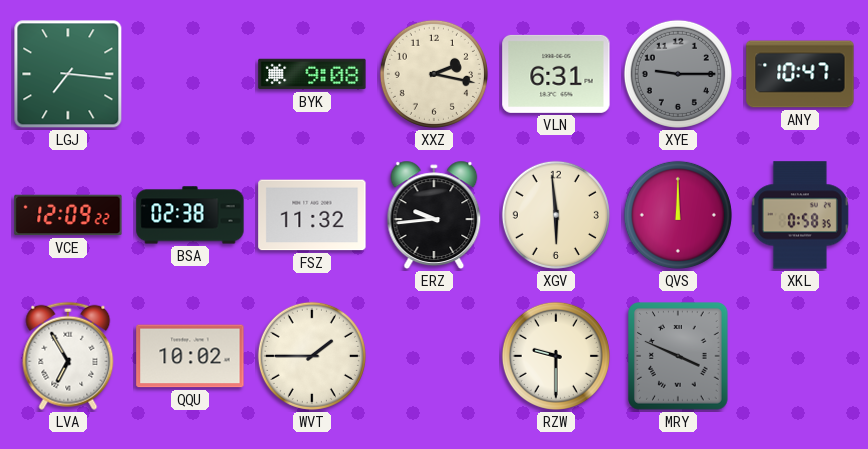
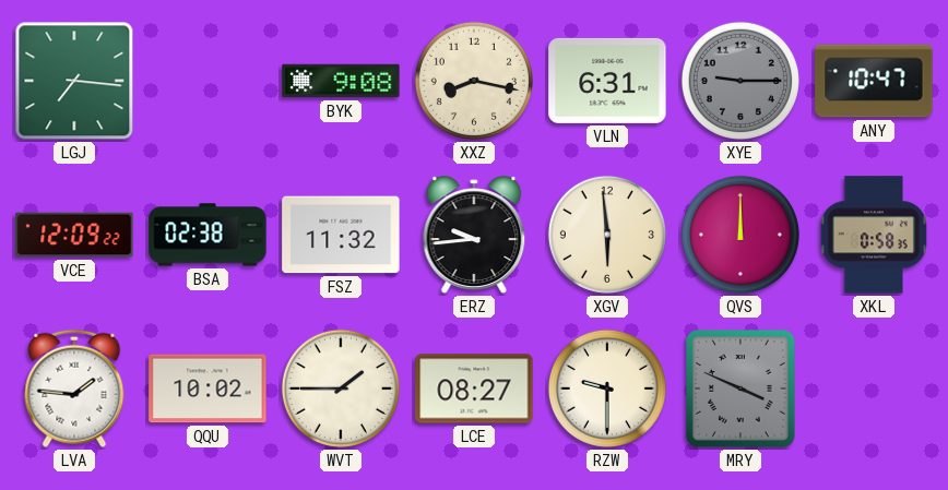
XXZ: 2:17 -> 8:17
LVA: 6:55 -> 1:46
LCE: none -> 08:27
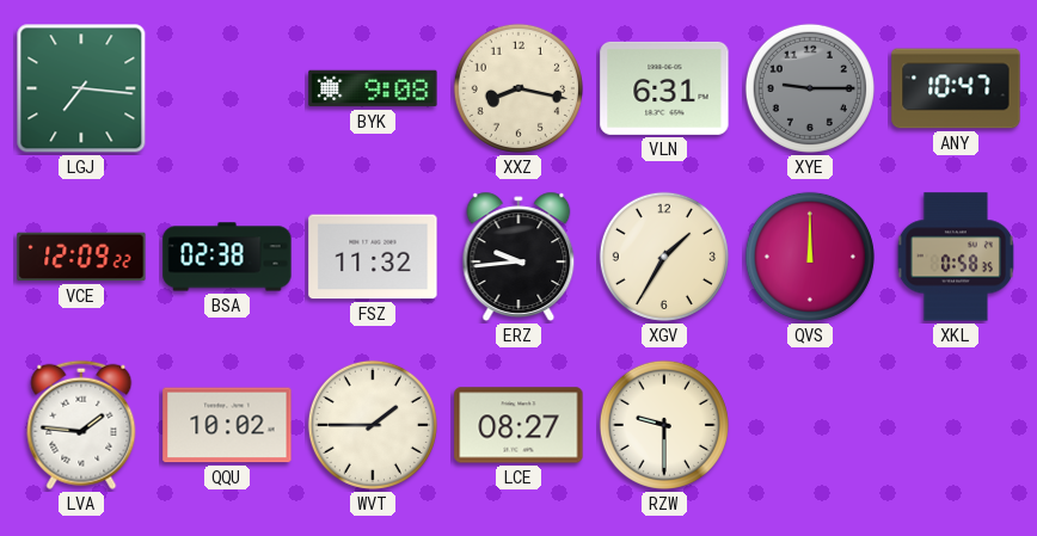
XGV: 5:59 -> 1:35
MRY: 3:49 -> none
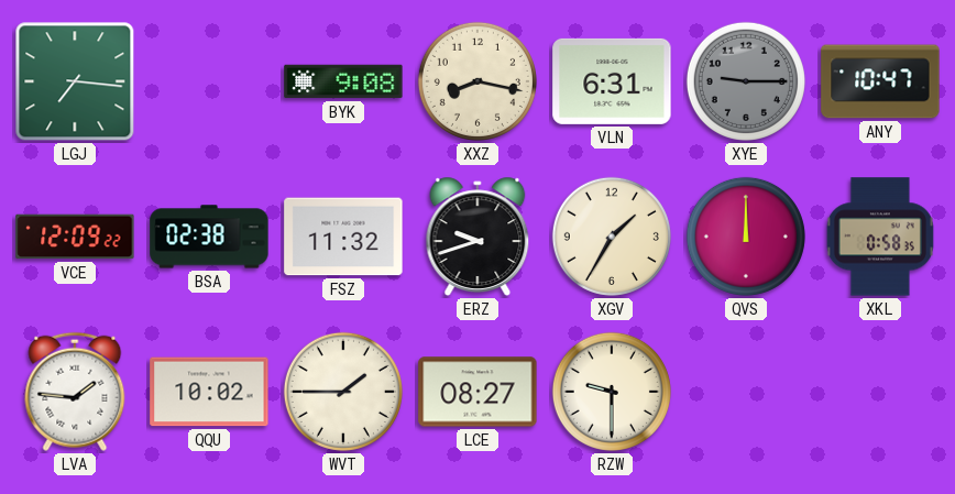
ERZ: 9:44 -> 9:42
